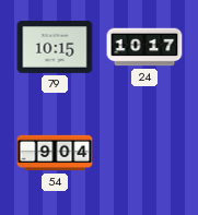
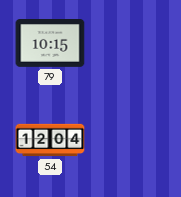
24: 10:17 -> none
54: 9:04 -> 12:04
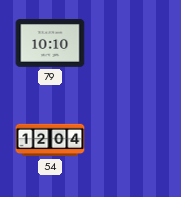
79: 10:15 -> 10:10
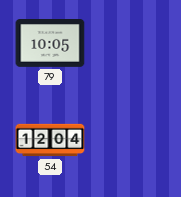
79: 10:10 -> 10:05
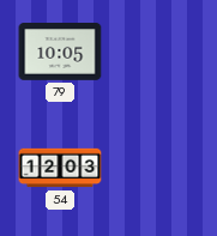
54: 12:04 -> 12:03
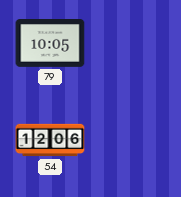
54: 12:03 -> 12:06
